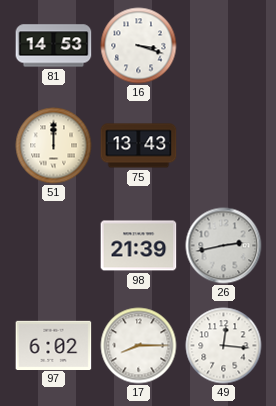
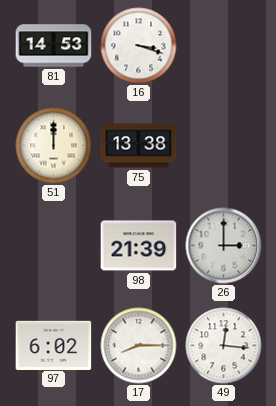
75: 13:43 -> 13:38
26: 2:43 -> 3:00
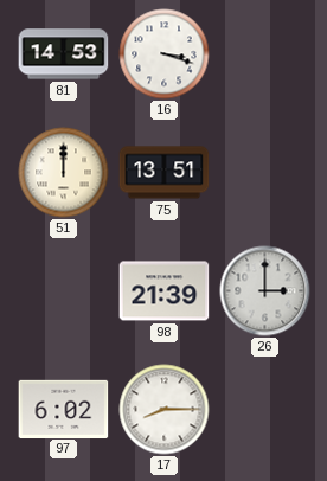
75: 13:38 -> 13:51
49: 12:16 -> none
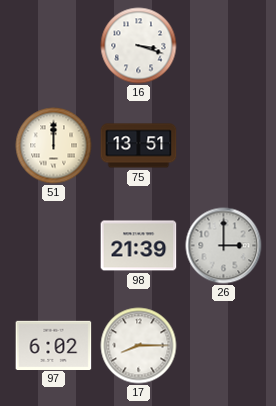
81: 14:53 -> none
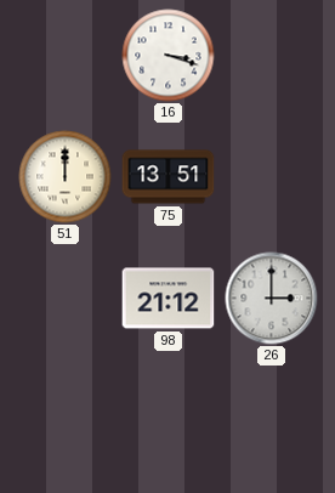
98: 21:39 -> 21:12
97: 6:02 -> none
17: 8:15 -> none
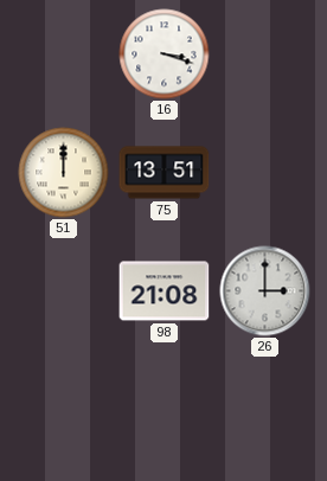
98: 21:12 -> 21:08
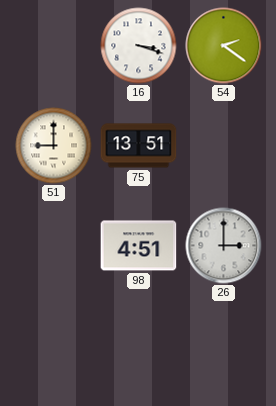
54: none -> 2:21
51: 12:00 -> 9:00
98: 21:08 -> 4:51
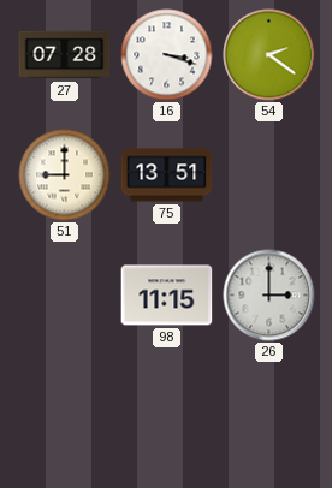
27: none -> 07:28
98: 4:51 -> 11:15
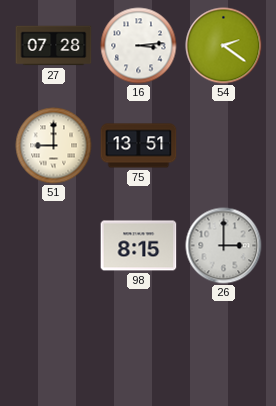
16: 3:18 -> 3:14
98: 11:15 -> 8:15
